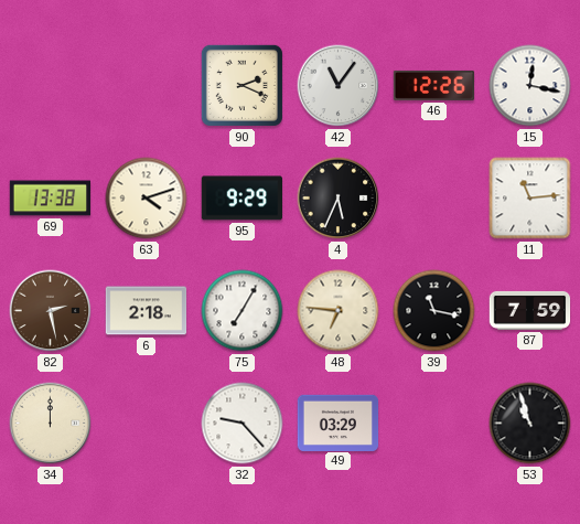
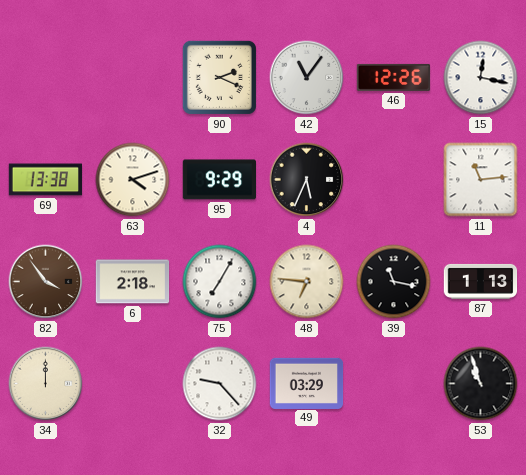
82: 2:28 -> 3:54
87: 7:59 -> 1:13
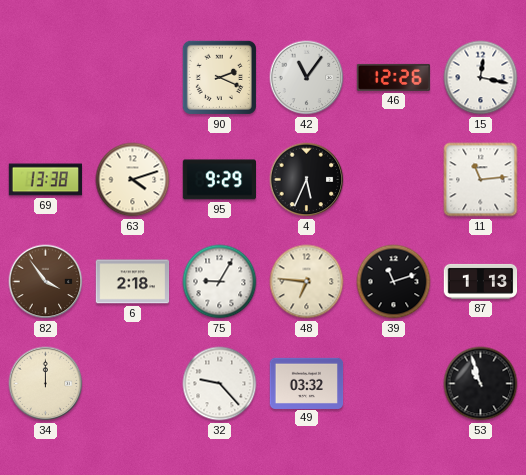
75: 7:05 -> 9:05
39: 11:17 -> 11:12
49: 03:29 -> 03:32
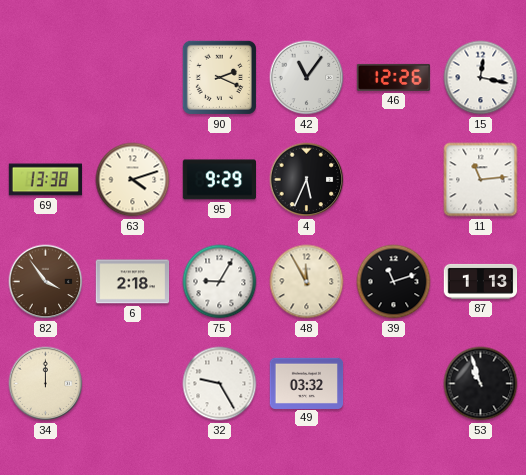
48: 6:46 -> 11:55
32: 9:23 -> 9:25
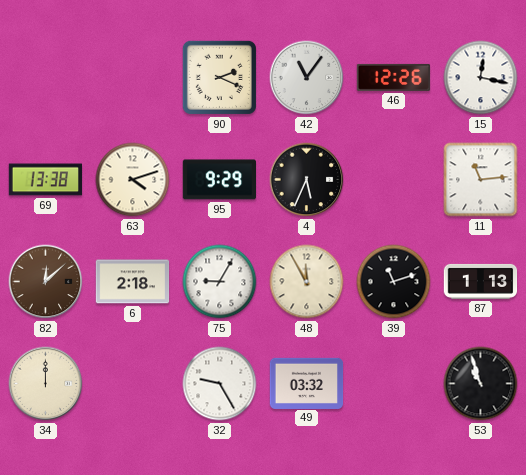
82: 3:54 -> 12:08
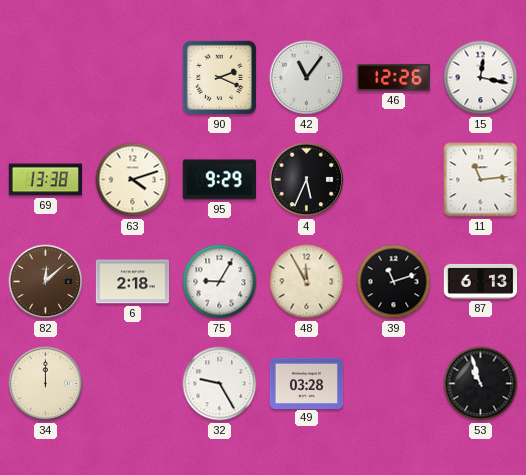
87: 1:13 -> 6:13
49: 03:32 -> 03:28
